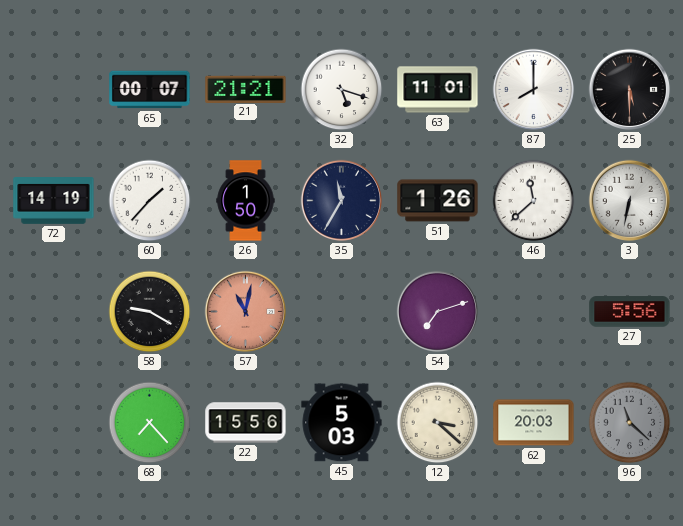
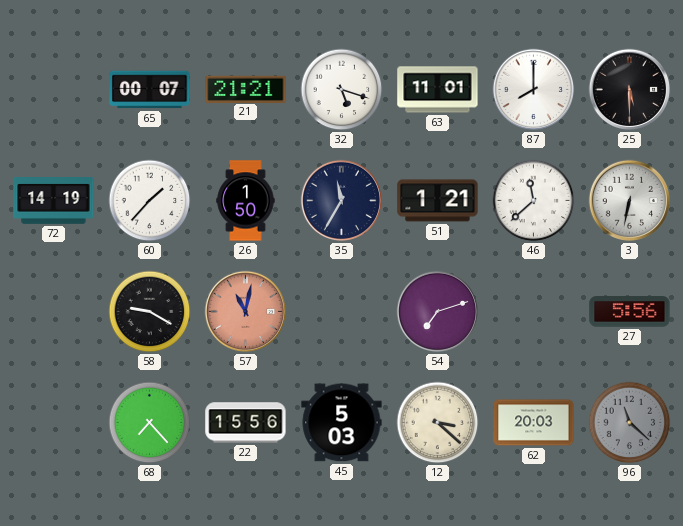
51: 1:26 -> 1:21
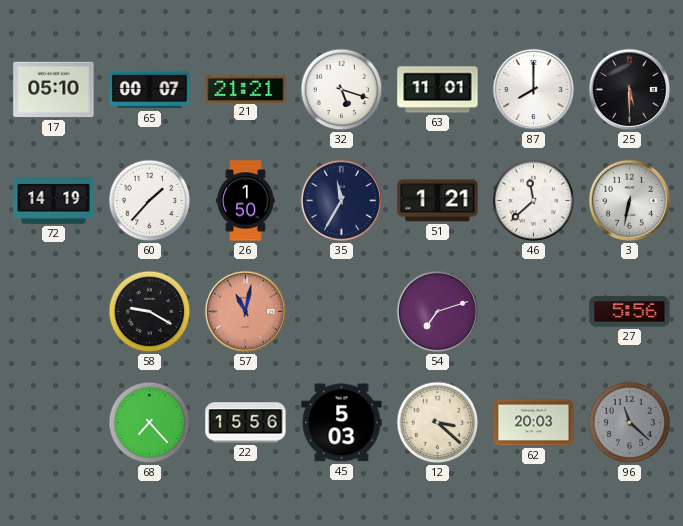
17: none -> 05:10
